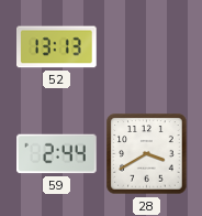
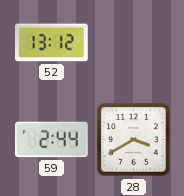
52: 13:13 -> 13:12
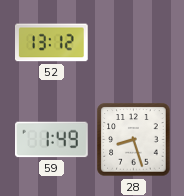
59: 2:44 -> 1:49
28: 3:40 -> 8:27
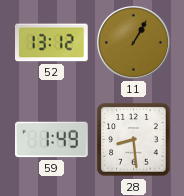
11: none -> 1:05
28: 8:27 -> 8:29
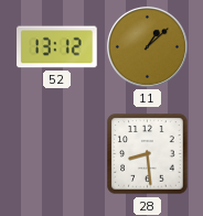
11: 1:05 -> 1:08
59: 1:49 -> none
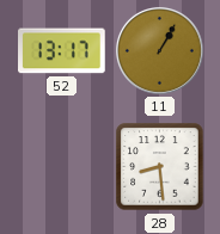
52: 13:12 -> 13:17
11: 1:08 -> 1:05
